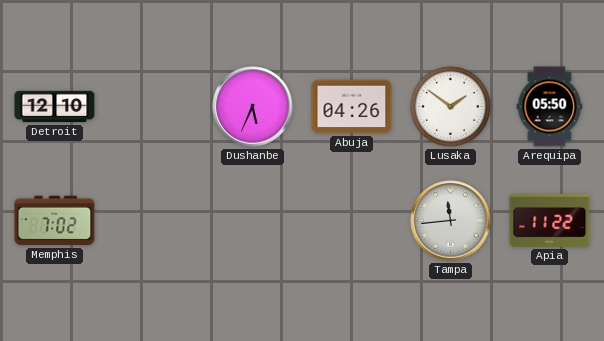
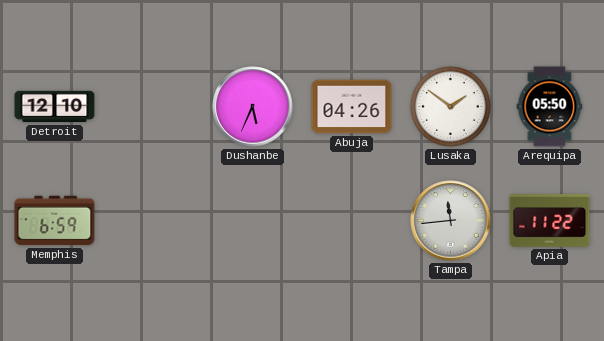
Memphis: 7:02 -> 6:59
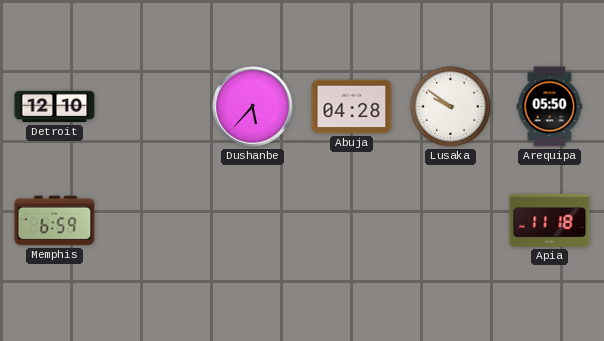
Dushanbe: 5:34 -> 5:37
Abuja: 04:26 -> 04:28
Lusaka: 1:51 -> 9:51
Tampa: 11:44 -> none
Apia: 11:22 -> 11:18
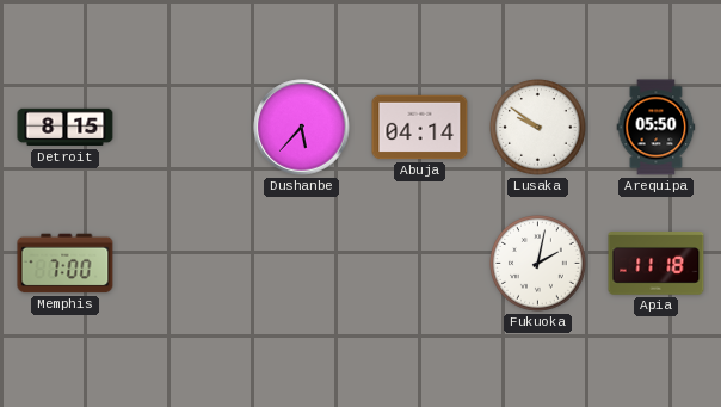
Detroit: 12:10 -> 8:15
Abuja: 04:28 -> 04:14
Memphis: 6:59 -> 7:00
Fukuoka: none -> 2:02
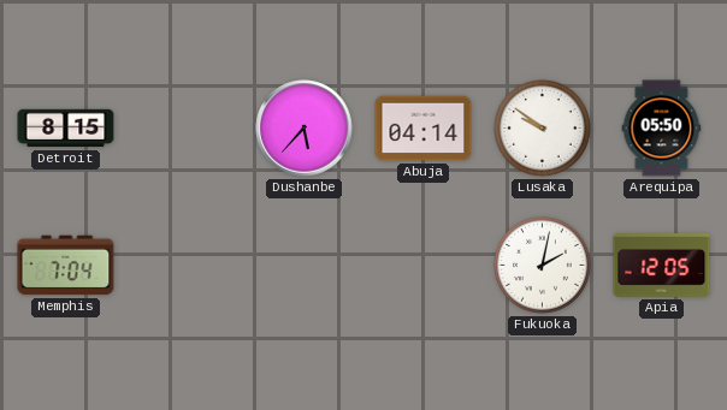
Memphis: 7:00 -> 7:04
Apia: 11:18 -> 12:05
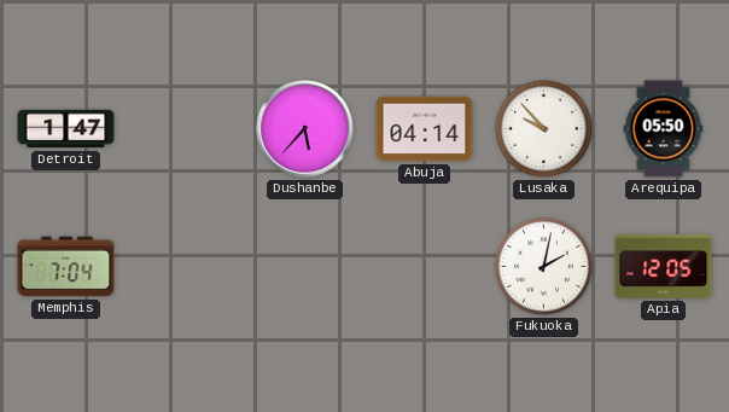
Detroit: 8:15 -> 1:47
Lusaka: 9:51 -> 9:53
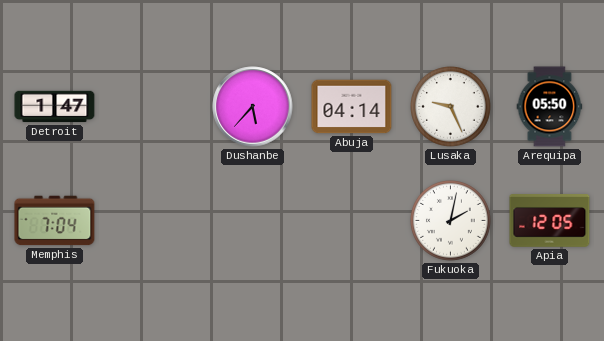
Lusaka: 9:53 -> 9:26
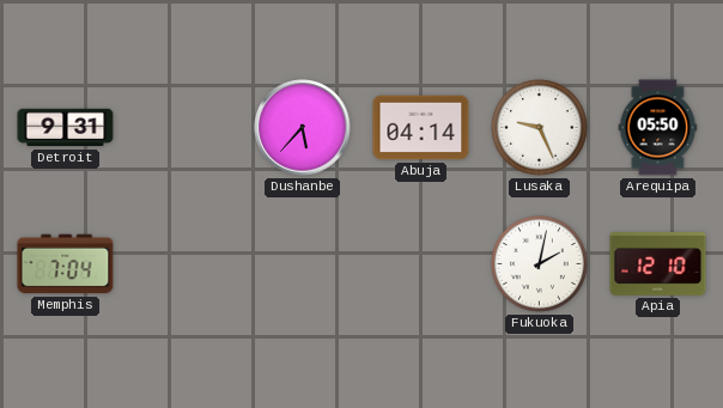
Detroit: 1:47 -> 9:31
Apia: 12:05 -> 12:10
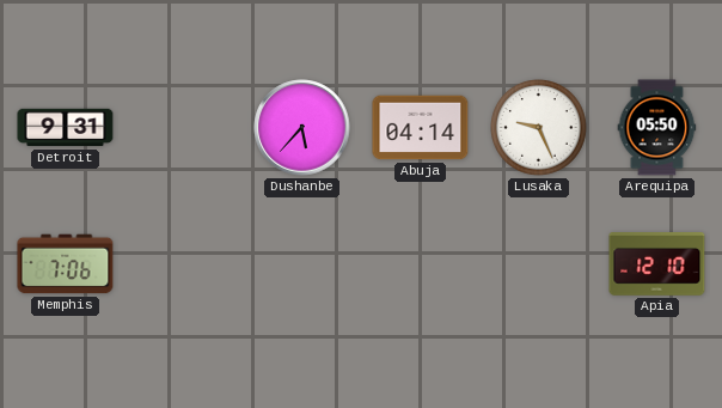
Memphis: 7:04 -> 7:06
Fukuoka: 2:02 -> none
